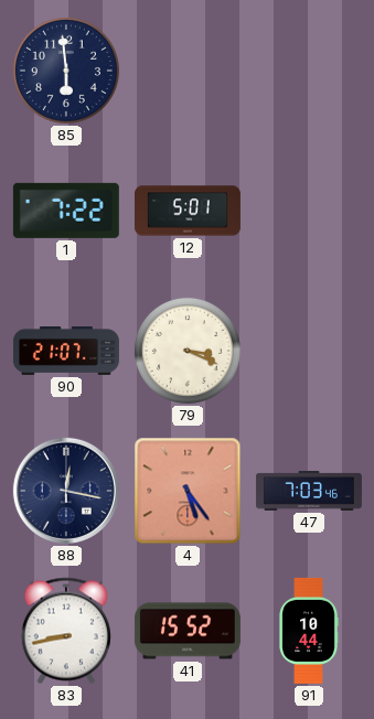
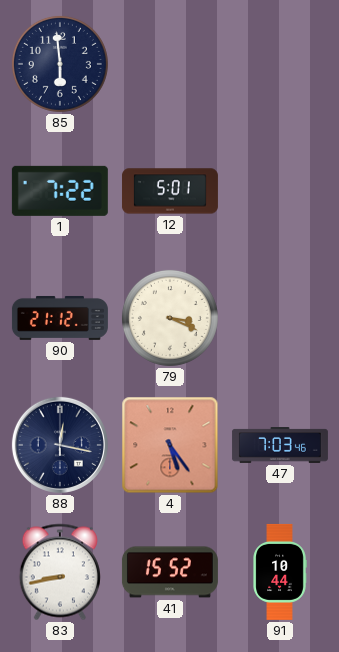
90: 21:07 -> 21:12
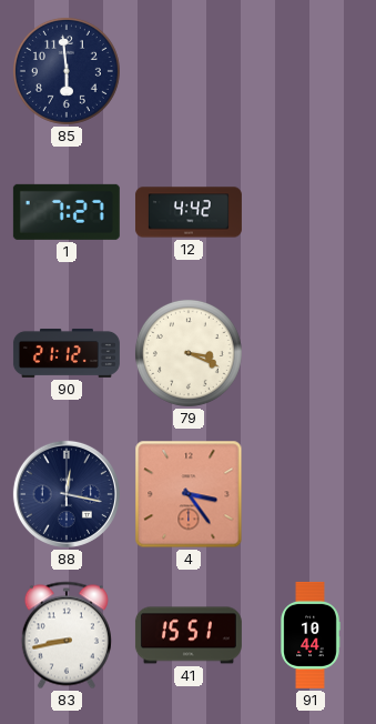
1: 7:22 -> 7:27
12: 5:01 -> 4:42
4: 5:24 -> 3:24
47: 7:03 -> none
41: 15:52 -> 15:51
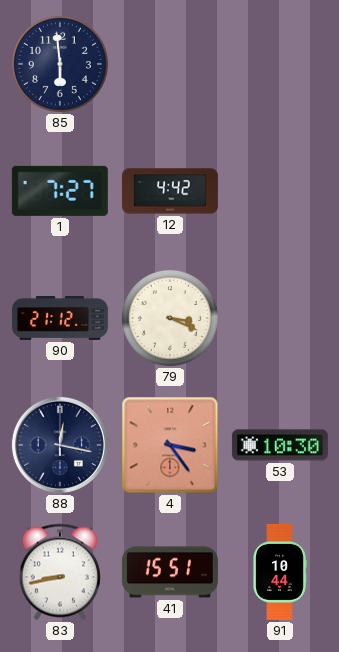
53: none -> 10:30
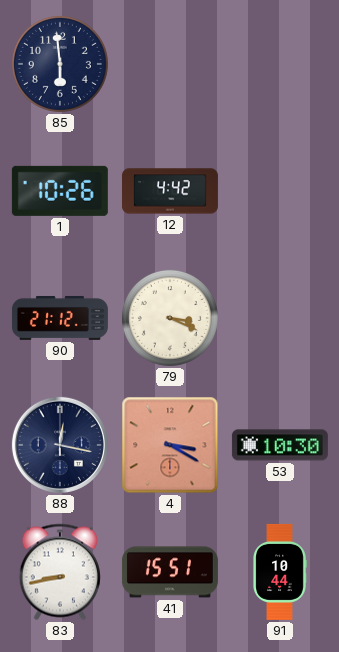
1: 7:27 -> 10:26
4: 3:24 -> 3:20
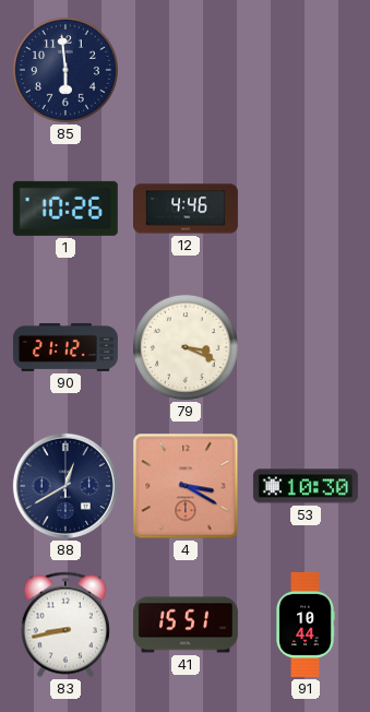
12: 4:42 -> 4:46
88: 12:17 -> 12:40
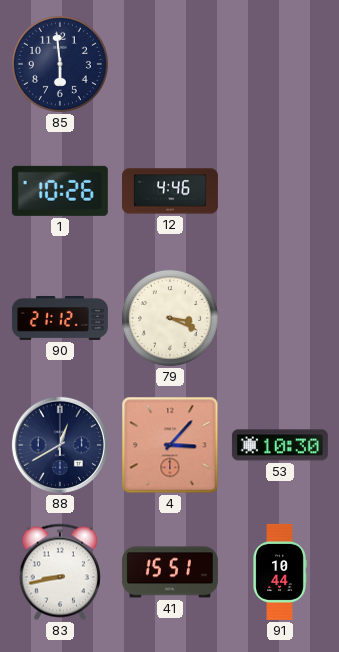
4: 3:20 -> 3:07
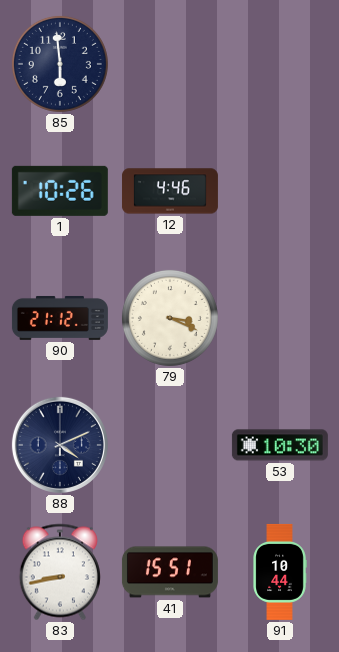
88: 12:40 -> 4:11
4: 3:07 -> none
